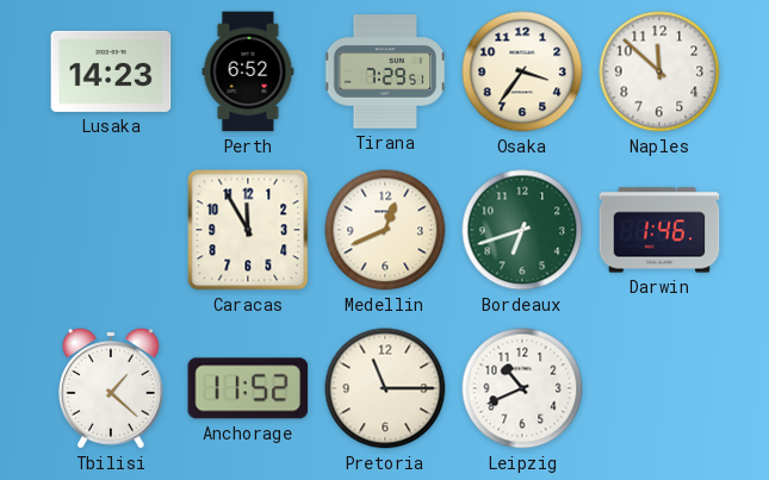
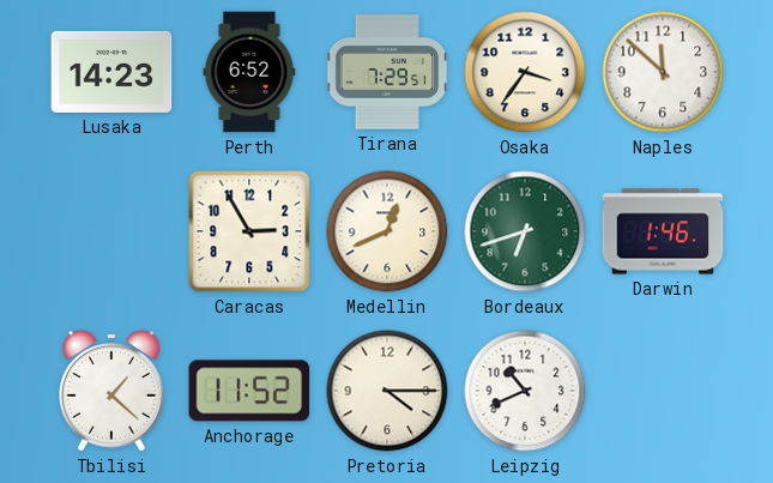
Caracas: 11:55 -> 2:55
Pretoria: 11:15 -> 4:15
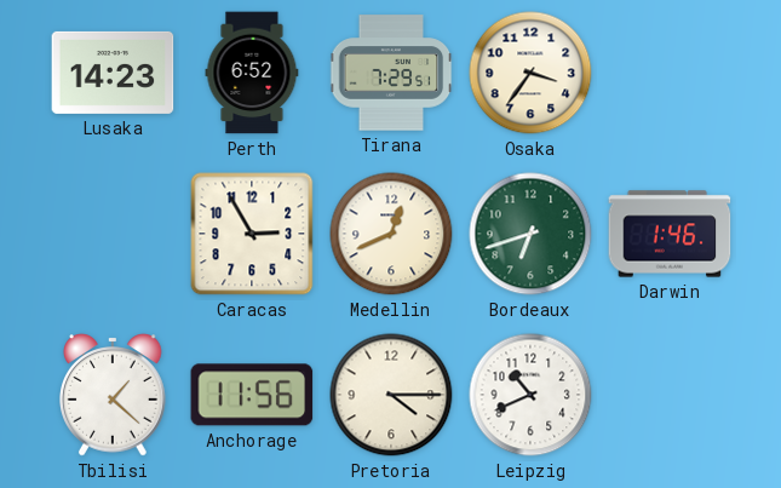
Naples: 11:52 -> none
Anchorage: 11:52 -> 11:56
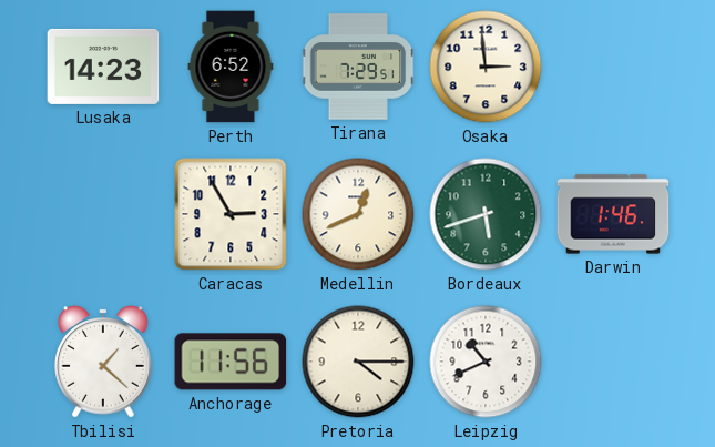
Osaka: 3:36 -> 2:59
Bordeaux: 6:42 -> 5:42
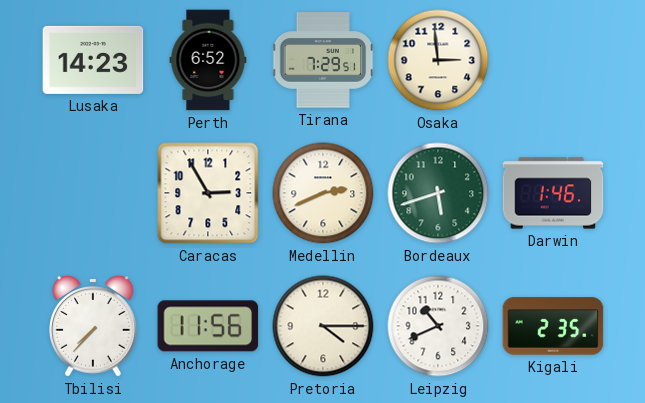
Medellin: 12:41 -> 2:41
Tbilisi: 1:22 -> 7:37
Kigali: none -> 2:35
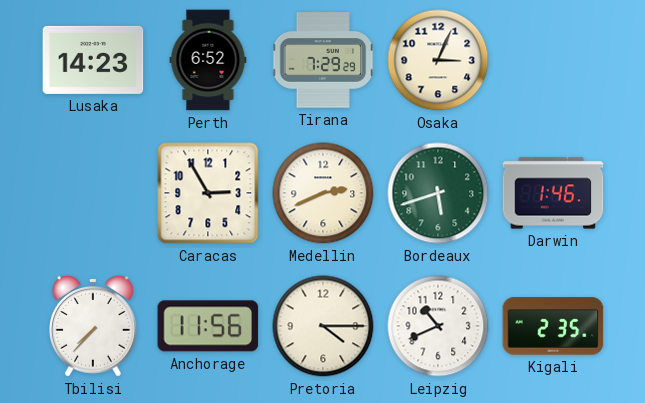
Tirana: 7:29:51 -> 7:29:29
Osaka: 2:59 -> 3:04
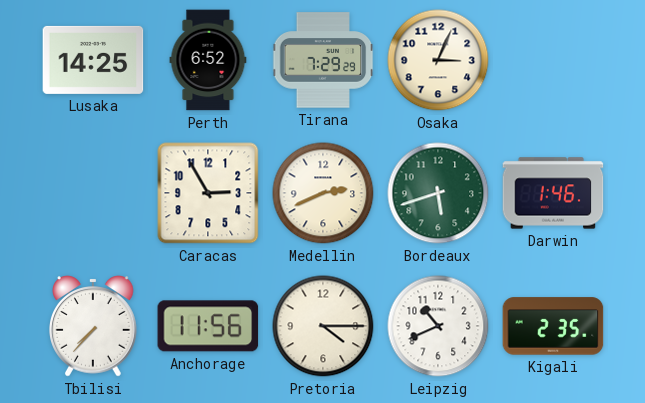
Lusaka: 14:23 -> 14:25
